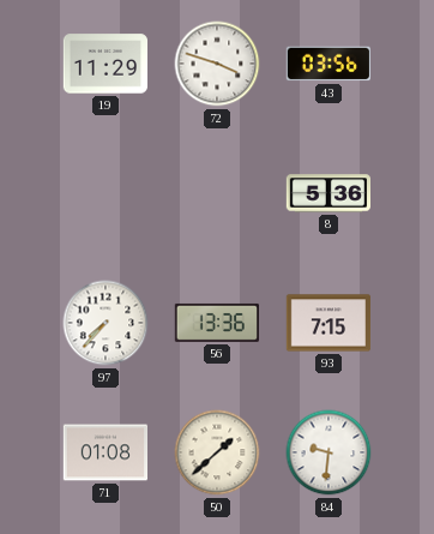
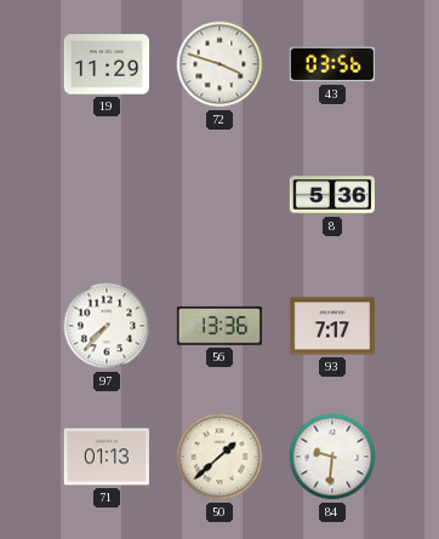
93: 7:15 -> 7:17
71: 01:08 -> 01:13
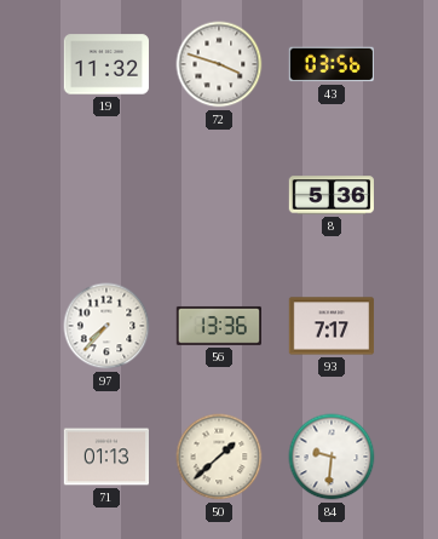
19: 11:29 -> 11:32
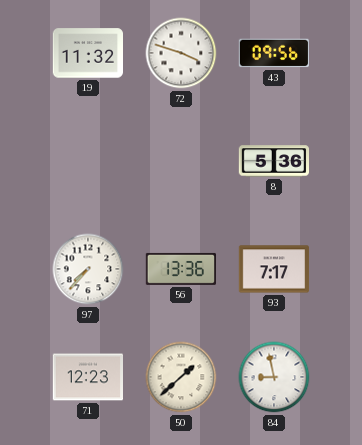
43: 03:56 -> 09:56
71: 01:13 -> 12:23
84: 9:31 -> 8:58
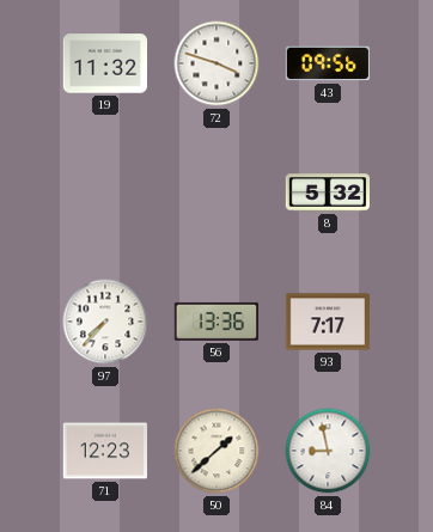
8: 5:36 -> 5:32
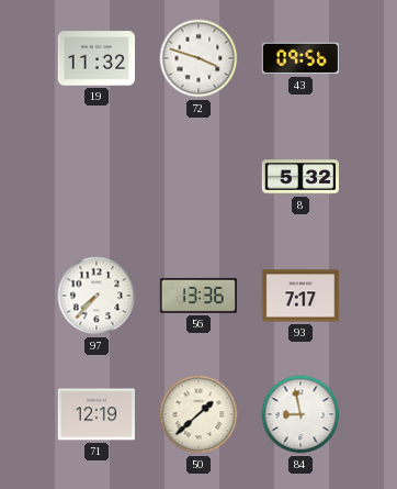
71: 12:23 -> 12:19
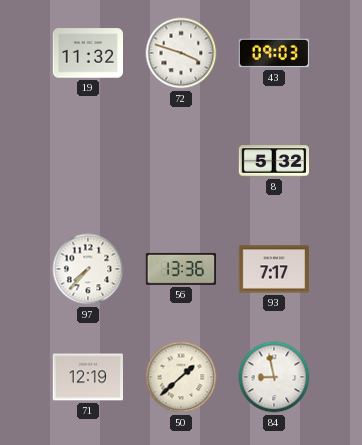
43: 09:56 -> 09:03
